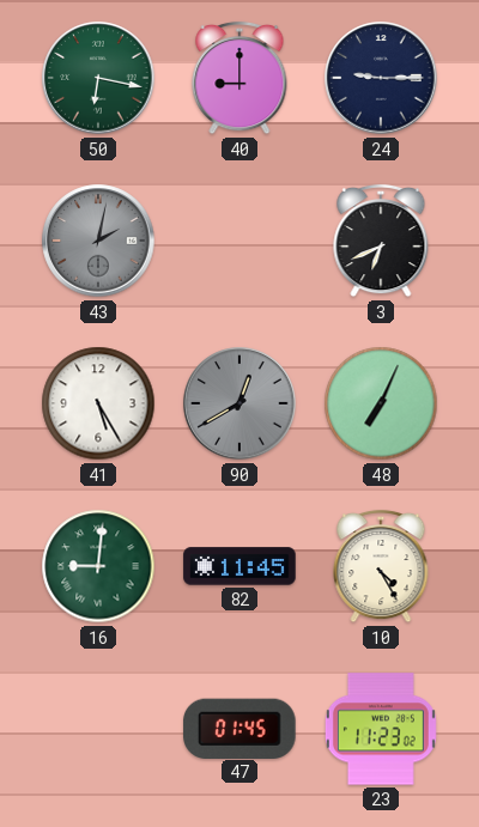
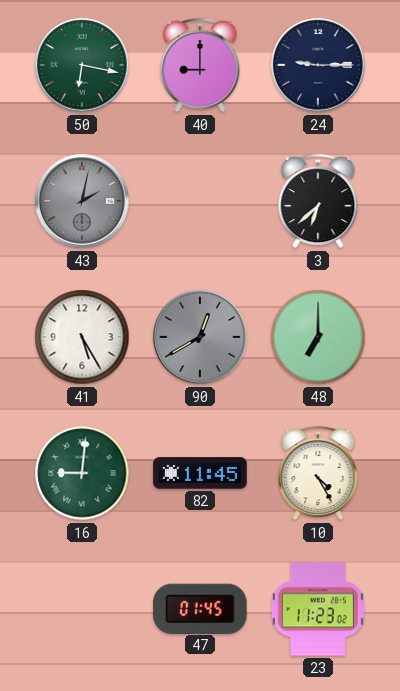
3: 6:41 -> 6:38
48: 7:04 -> 7:00
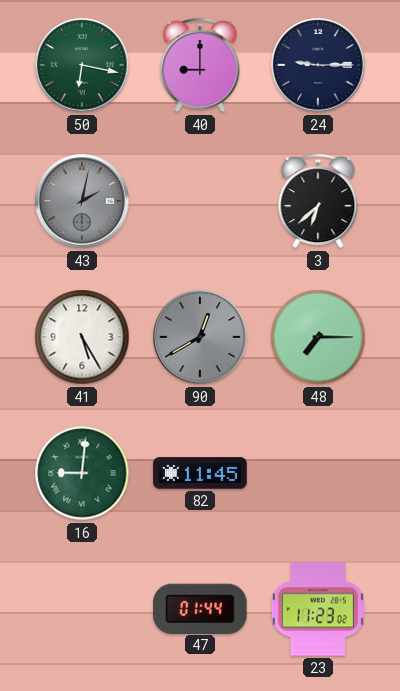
48: 7:00 -> 7:15
10: 4:25 -> none
47: 01:45 -> 01:44
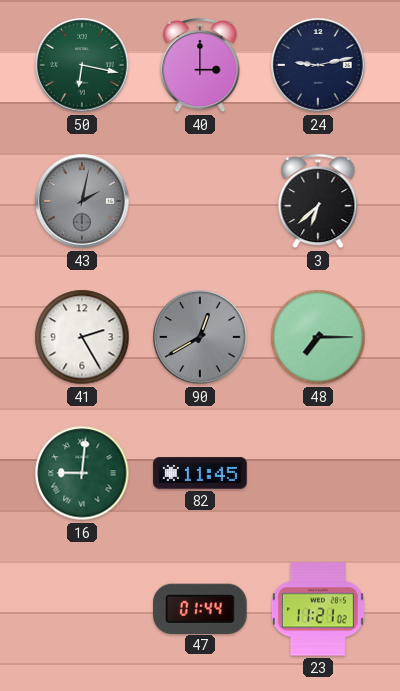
40: 9:00 -> 3:00
24: 9:15 -> 9:13
41: 5:25 -> 2:25
23: 11:23 -> 11:21
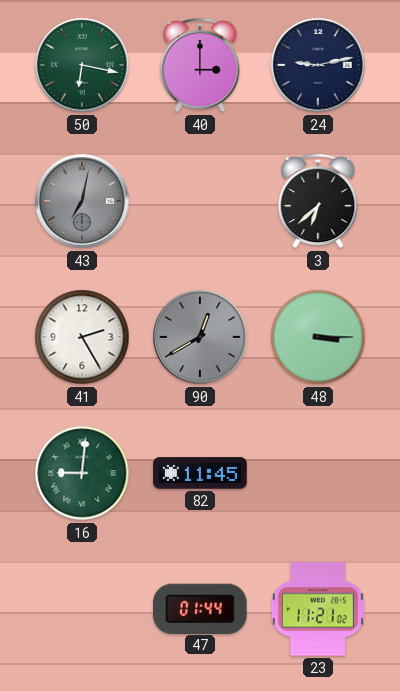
43: 2:02 -> 7:02
48: 7:15 -> 3:15
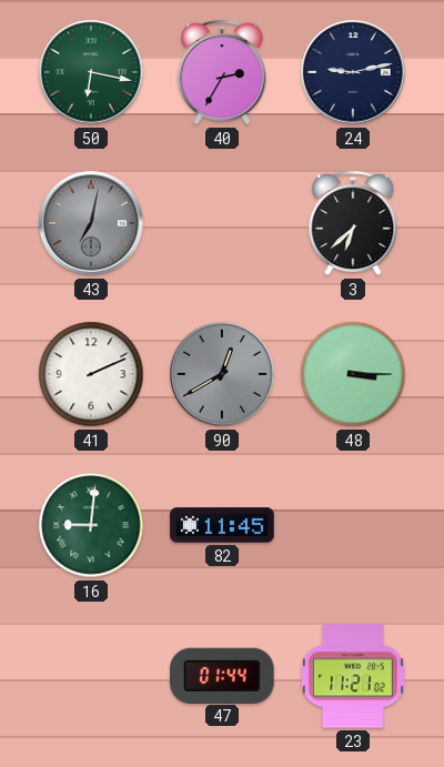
40: 3:00 -> 2:35
41: 2:25 -> 2:11
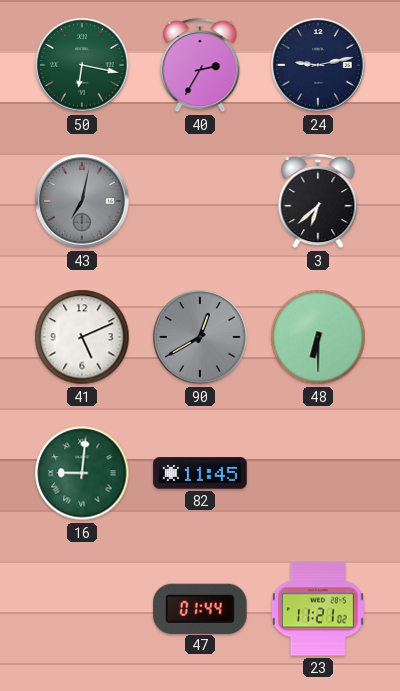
41: 2:11 -> 5:11
48: 3:15 -> 6:30
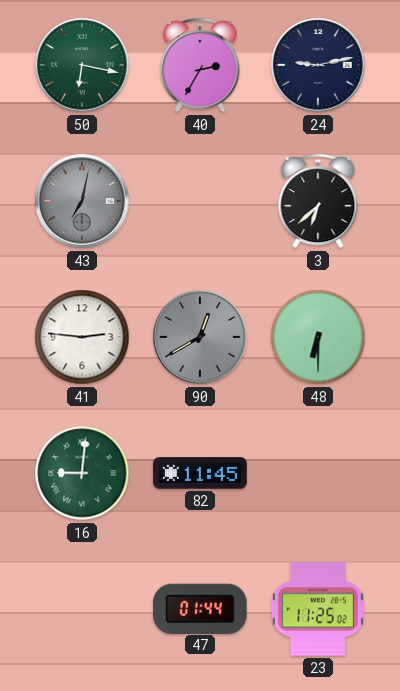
41: 5:11 -> 2:46
23: 11:21 -> 11:25
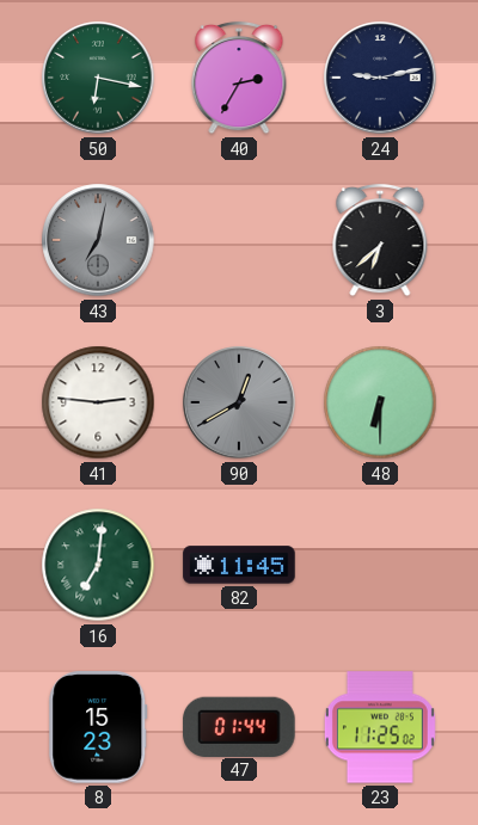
16: 9:01 -> 7:01
8: none -> 15:23
